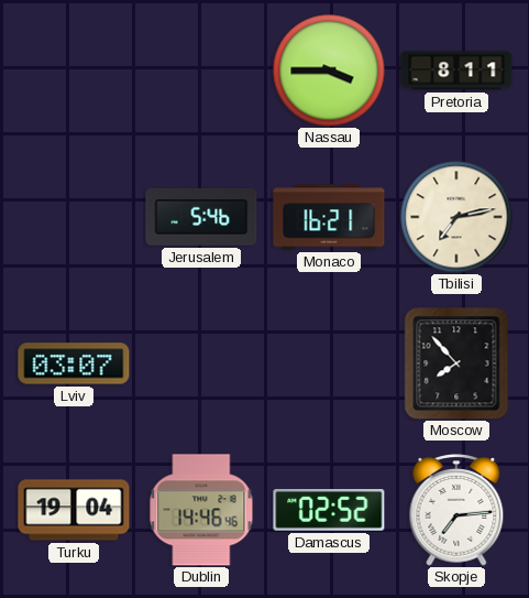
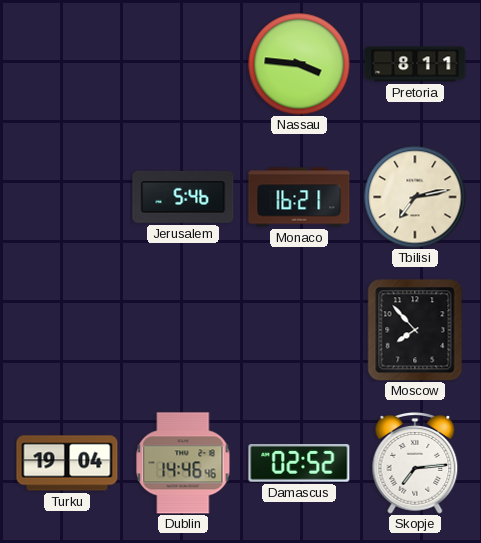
Nassau: 3:45 -> 3:46
Lviv: 03:07 -> none
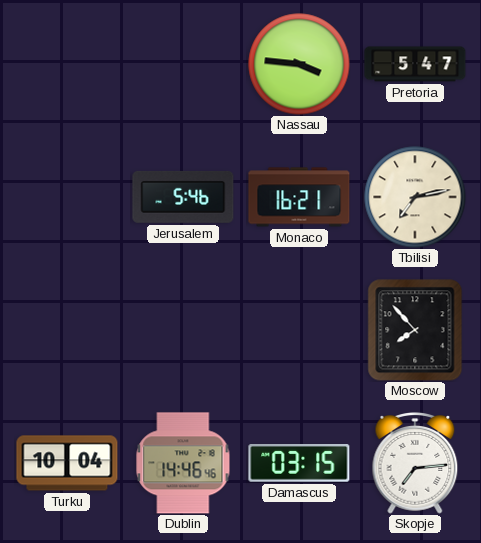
Pretoria: 8:11 -> 5:47
Turku: 19:04 -> 10:04
Damascus: 02:52 -> 03:15
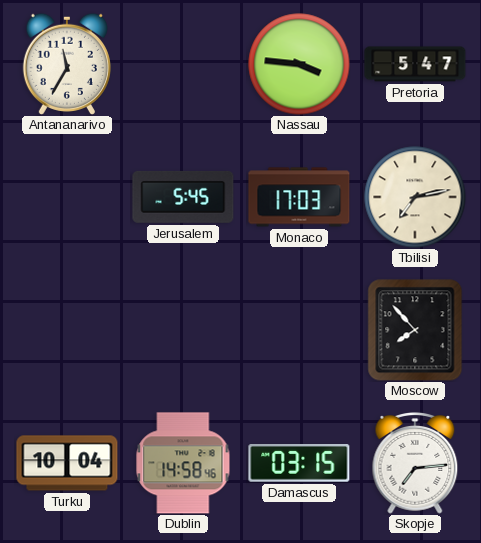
Antananarivo: none -> 11:35
Jerusalem: 5:46 -> 5:45
Monaco: 16:21 -> 17:03
Dublin: 14:46 -> 14:58
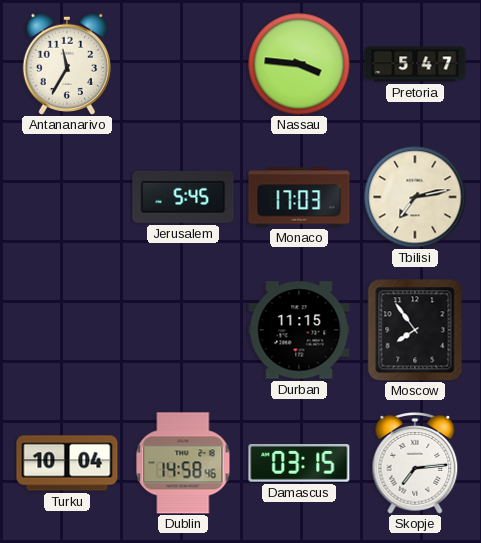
Durban: none -> 11:15
Moscow: 7:53 -> 7:54
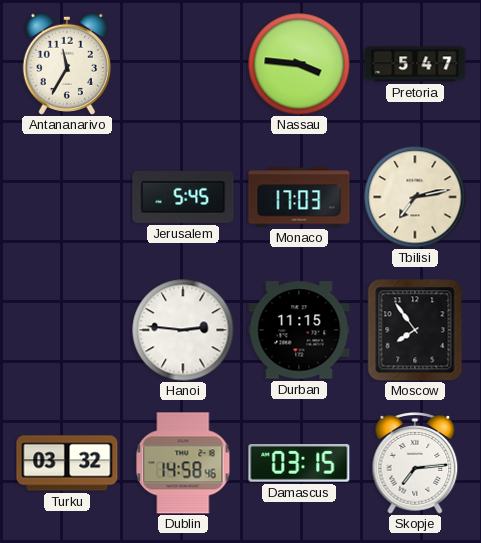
Hanoi: none -> 2:46
Turku: 10:04 -> 03:32
